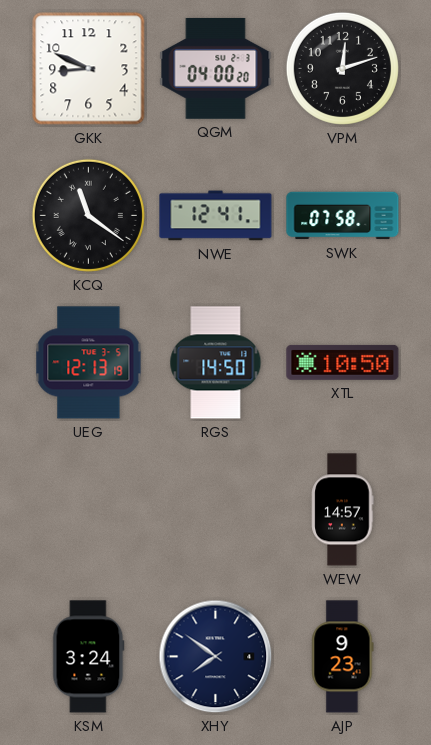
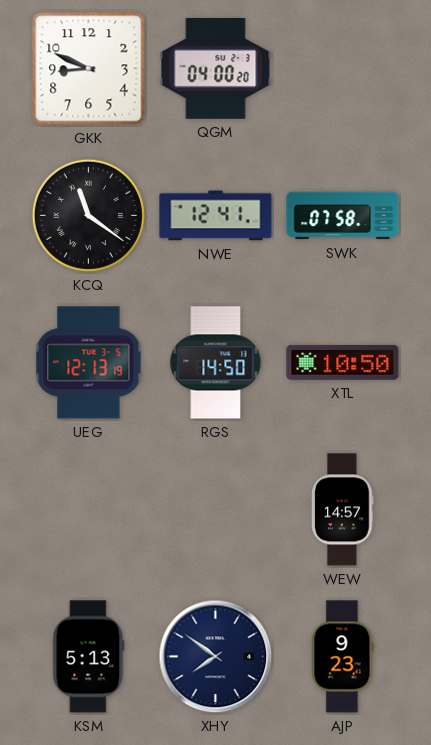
VPM: 12:12 -> none
KSM: 3:24 -> 5:13
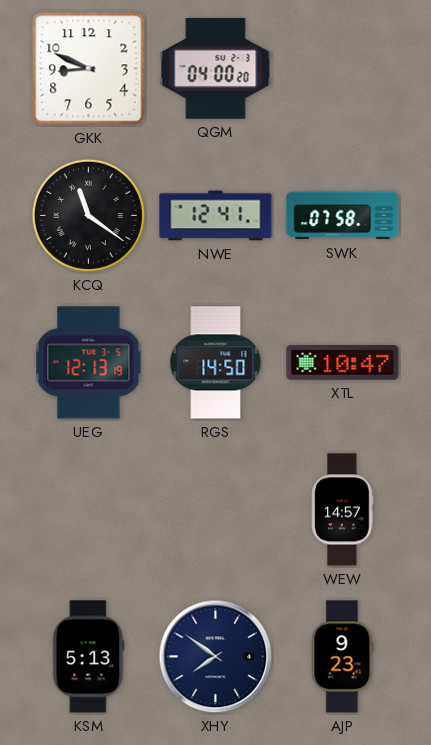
XTL: 10:50 -> 10:47
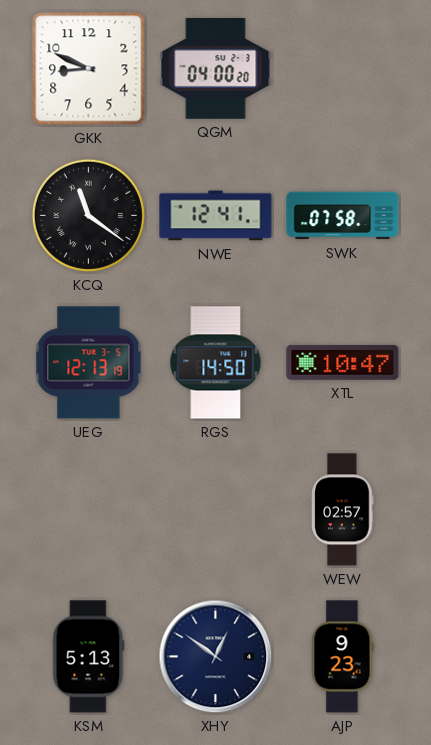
WEW: 14:57 -> 02:57
XHY: 7:51 -> 12:51
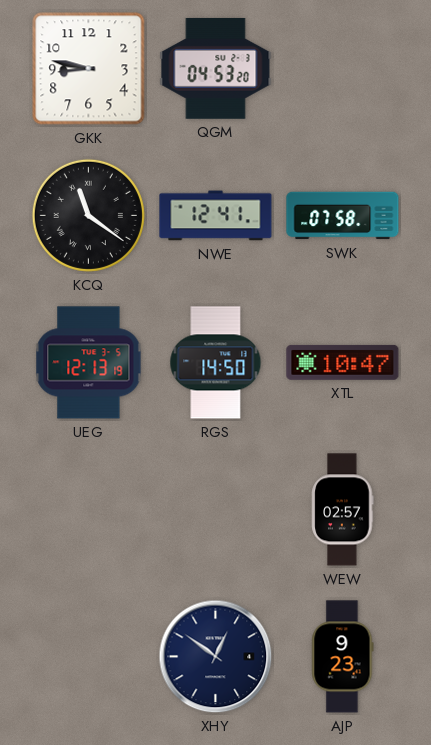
GKK: 8:49 -> 8:47
QGM: 04:00 -> 04:53
KSM: 5:13 -> none
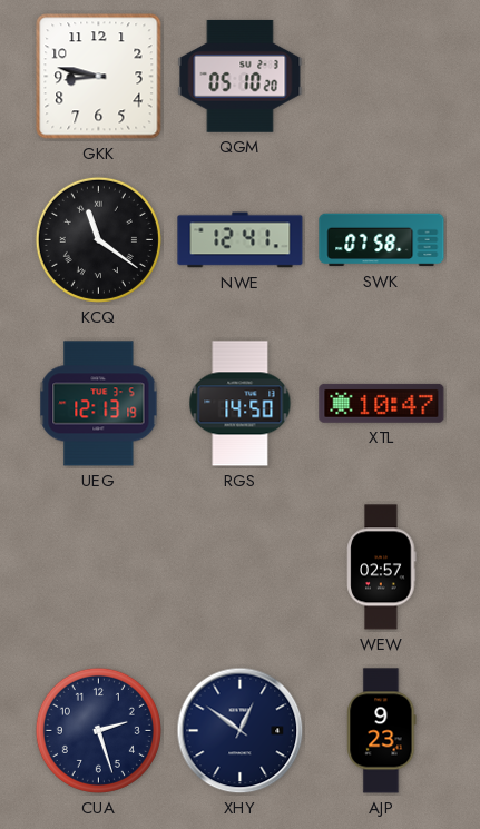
QGM: 04:53 -> 05:10
CUA: none -> 2:27
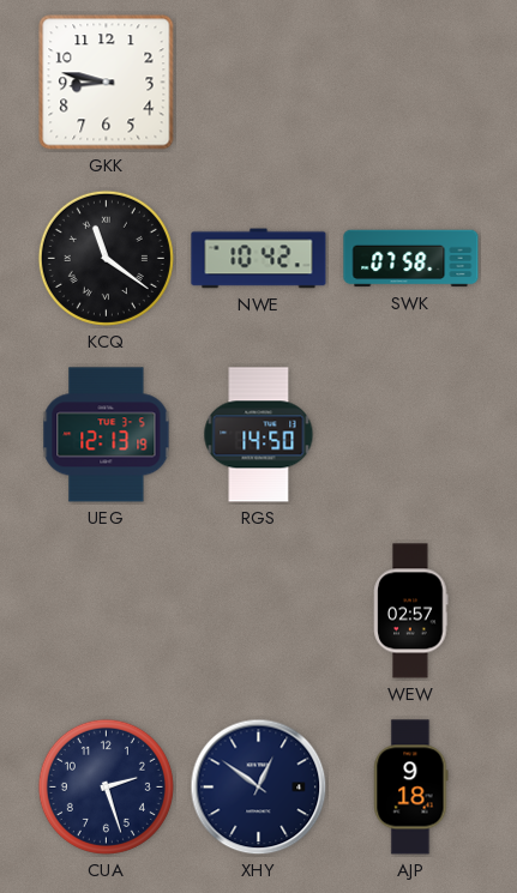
QGM: 05:10 -> none
NWE: 12:41 -> 10:42
XTL: 10:47 -> none
AJP: 9:23 -> 9:18
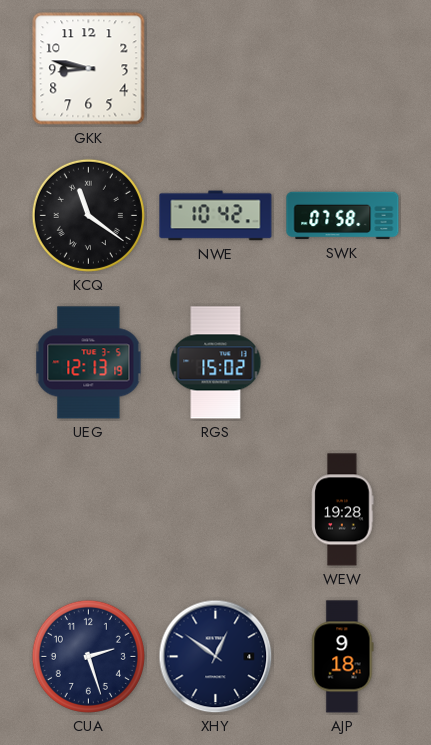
RGS: 14:50 -> 15:02
WEW: 02:57 -> 19:28
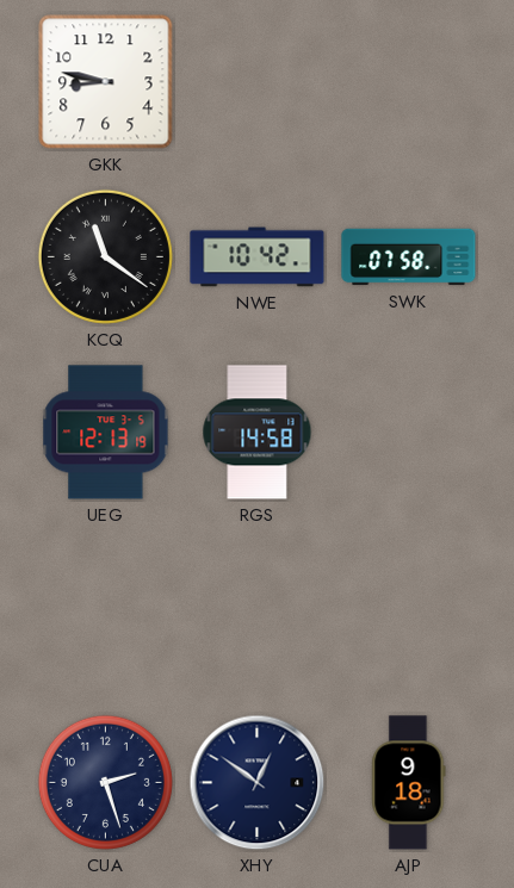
RGS: 15:02 -> 14:58
WEW: 19:28 -> none
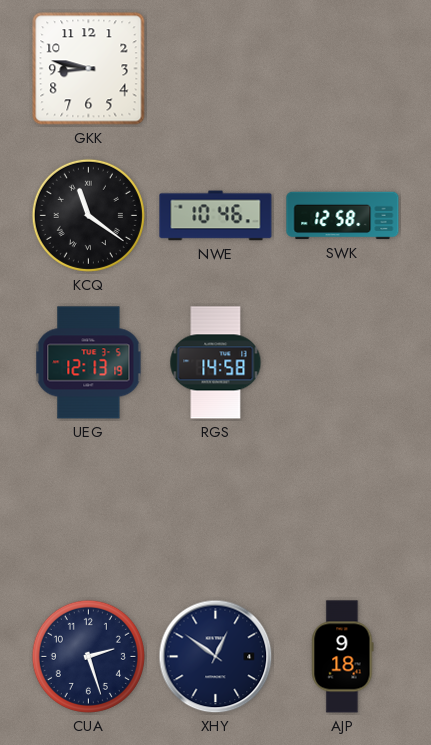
NWE: 10:42 -> 10:46
SWK: 07:58 -> 12:58
